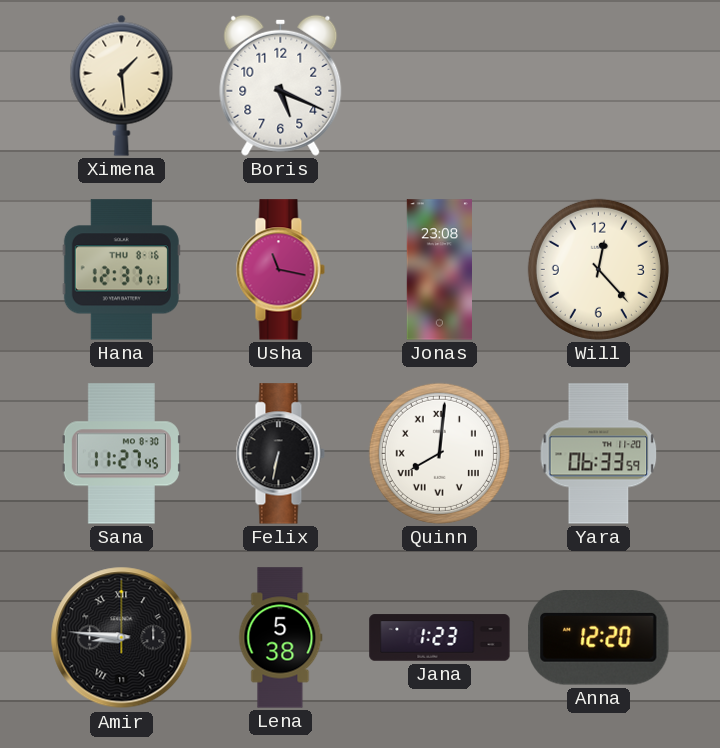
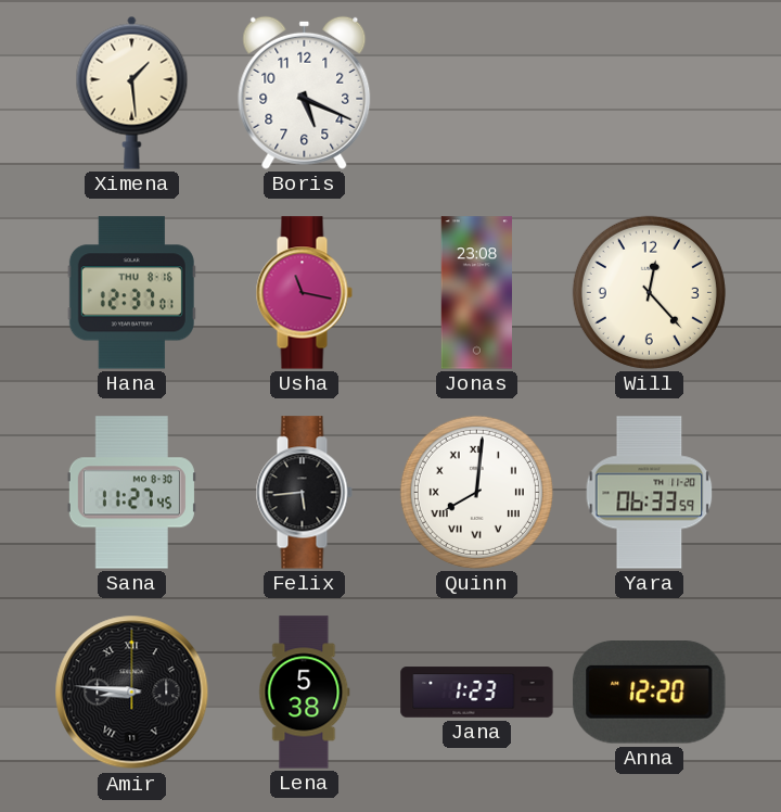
Felix: 6:32 -> 5:44
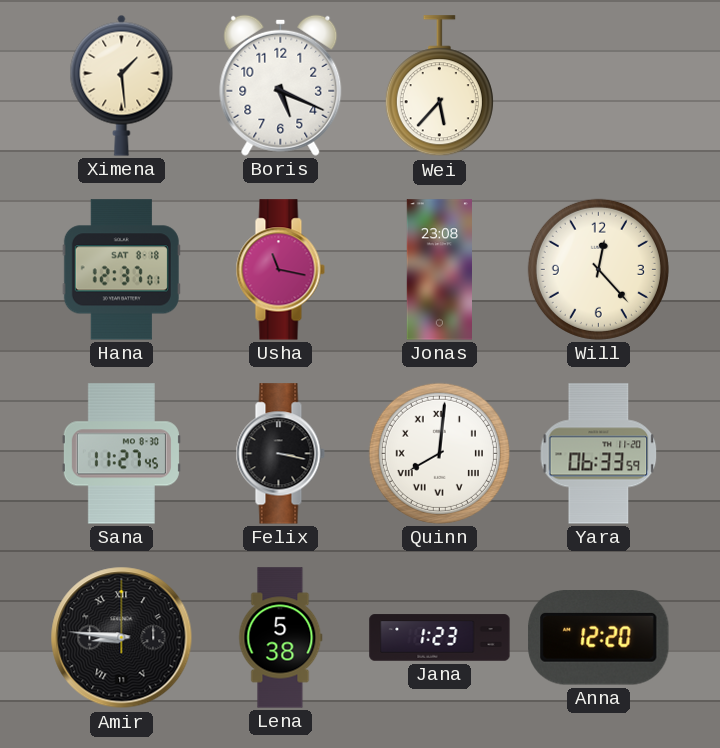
Wei: none -> 5:37
Hana date: THU 8-16 -> SAT 8-18
Felix: 5:44 -> 3:17
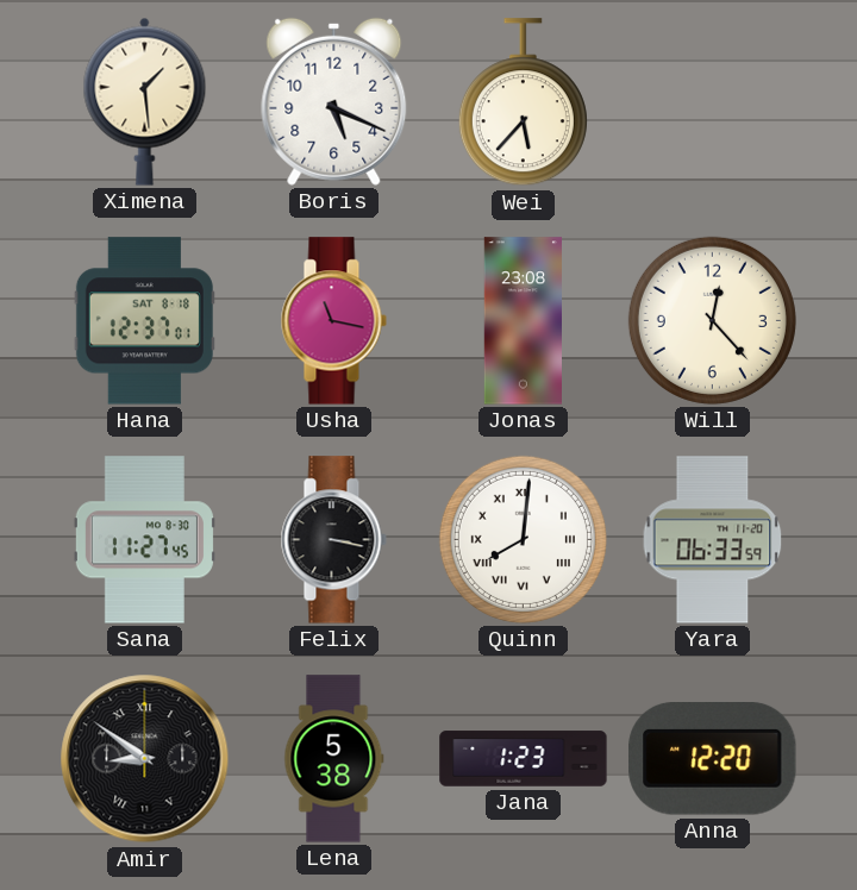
Amir: 8:46 -> 8:51
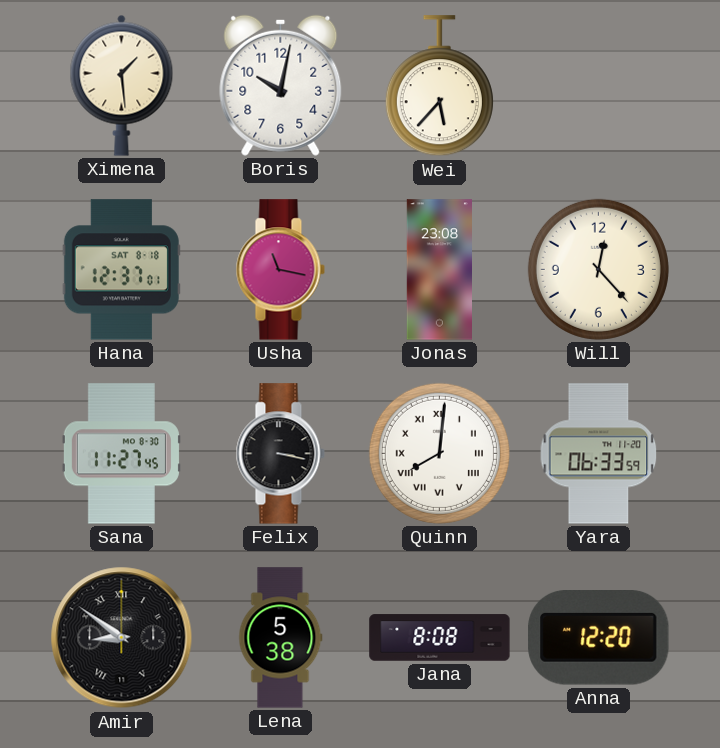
Boris: 5:19 -> 10:02
Jana: 1:23 -> 8:08
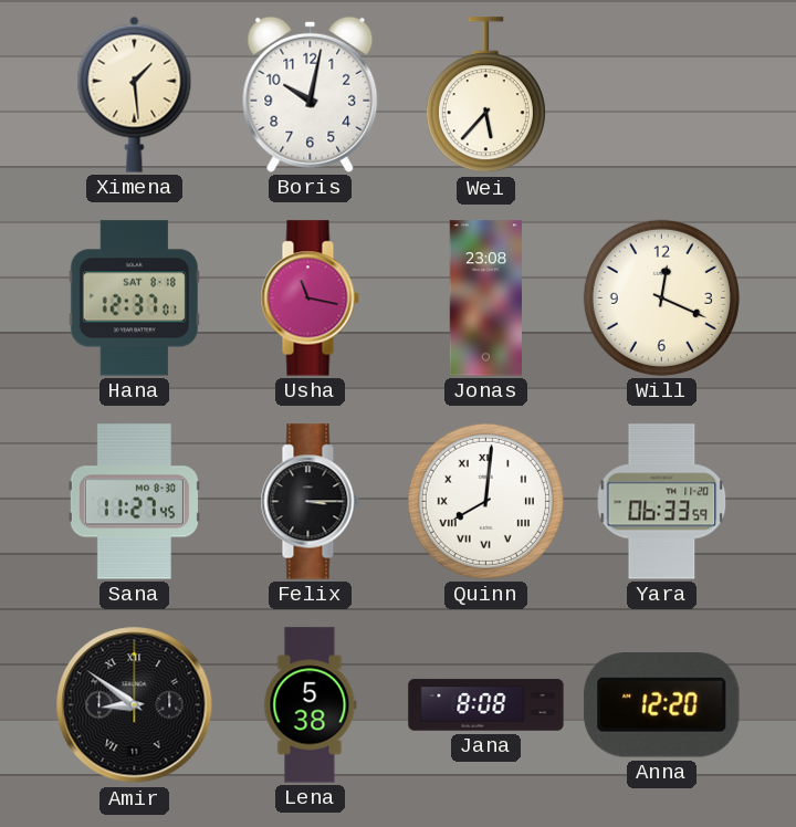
Will: 12:23 -> 12:19
Felix: 3:17 -> 3:15
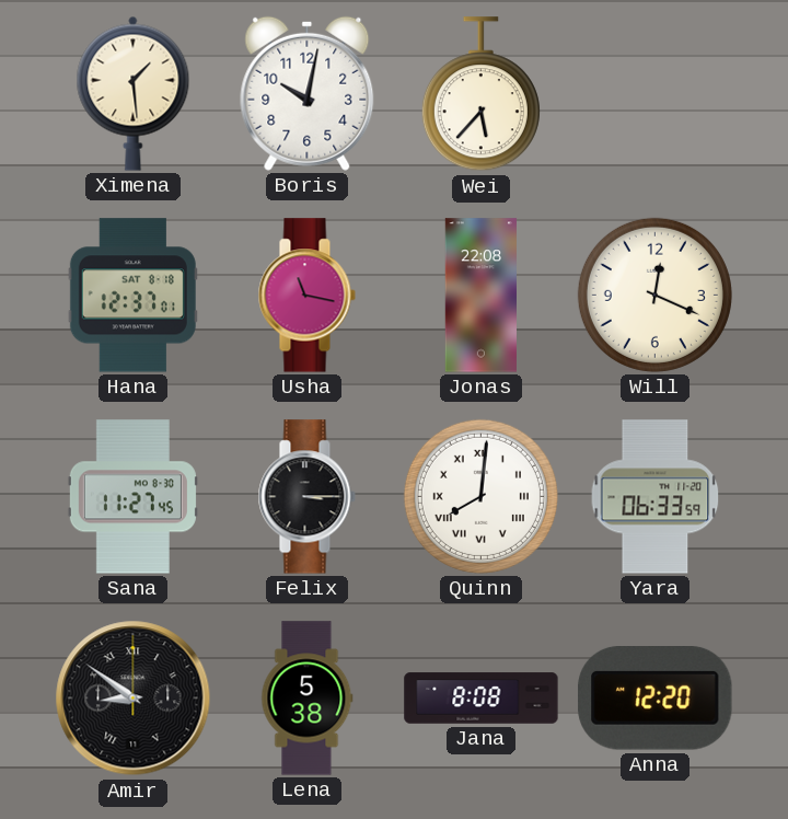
Jonas: 23:08 -> 22:08
